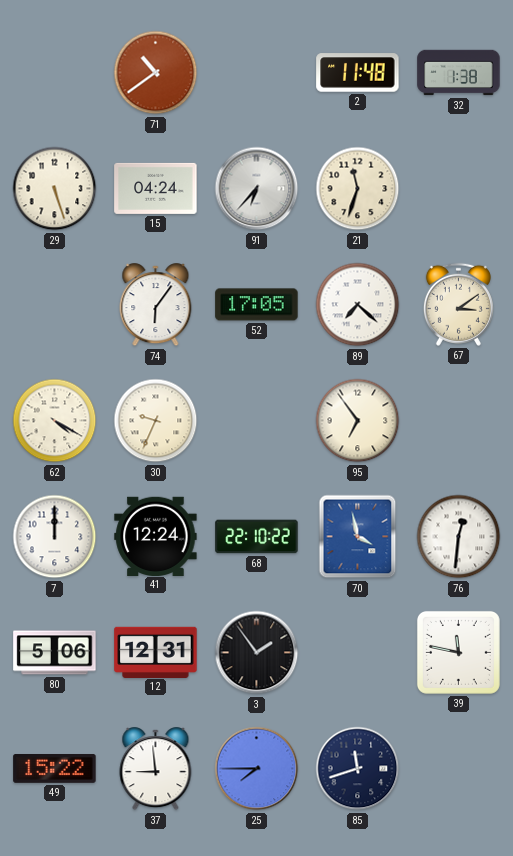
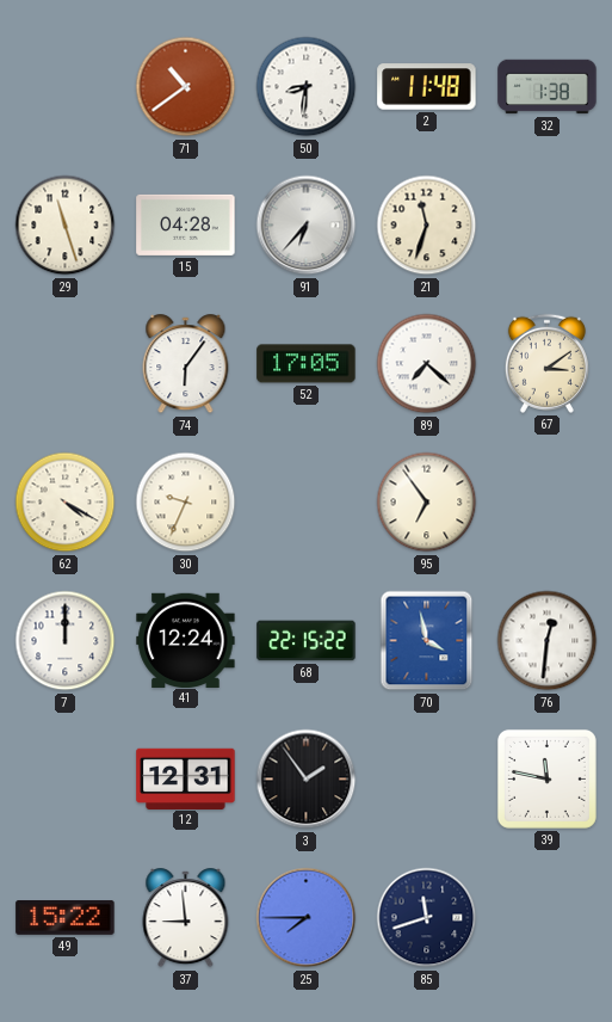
50: none -> 8:31
29: 5:27 -> 11:27
15: 04:24 -> 04:28
68: 22:10 -> 22:15
80: 5:06 -> none
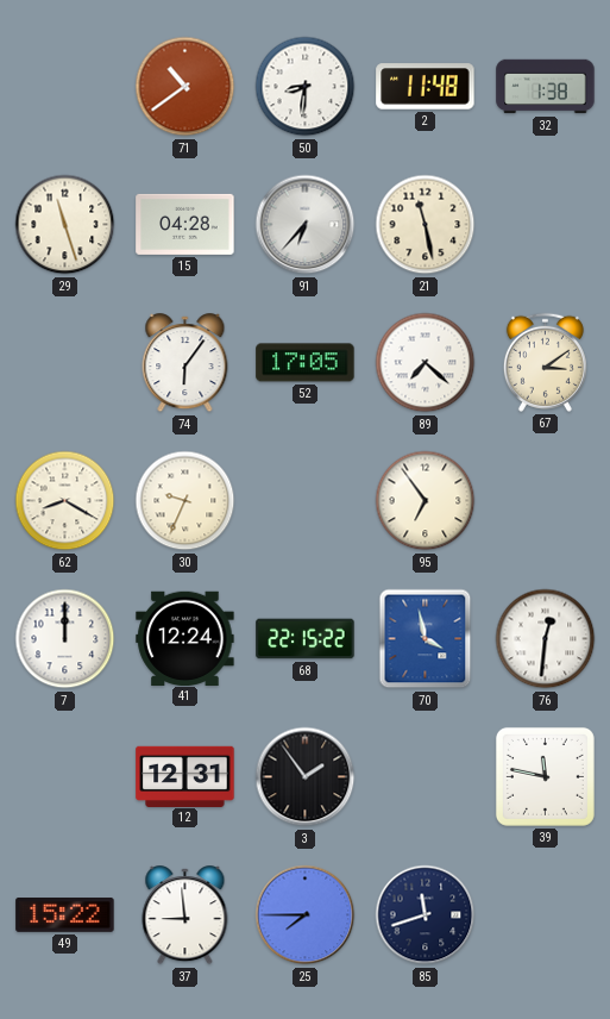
21: 11:33 -> 11:28
62: 4:20 -> 8:20
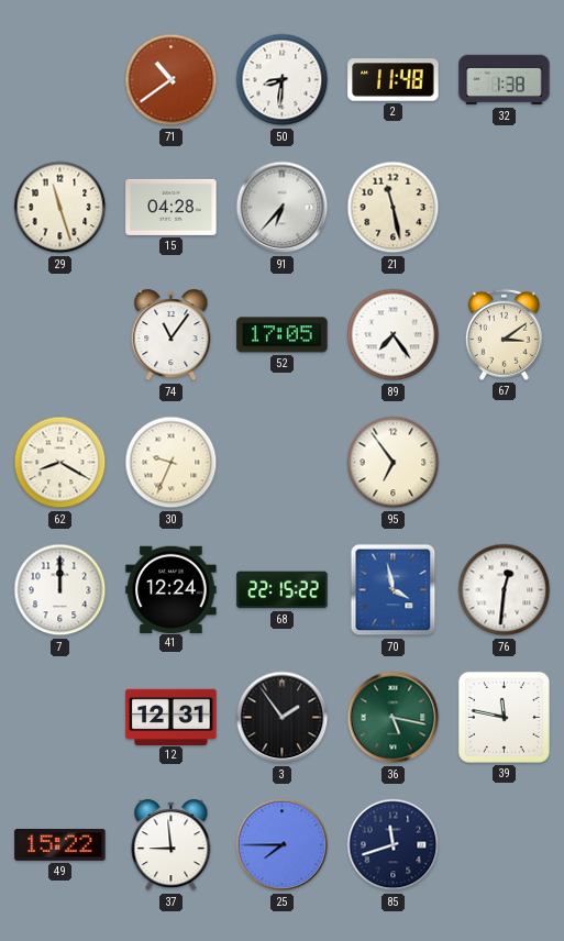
74: 6:06 -> 11:06
89: 7:22 -> 7:24
36: none -> 5:17
